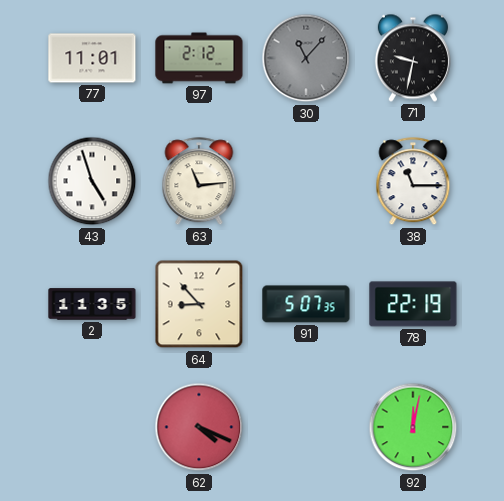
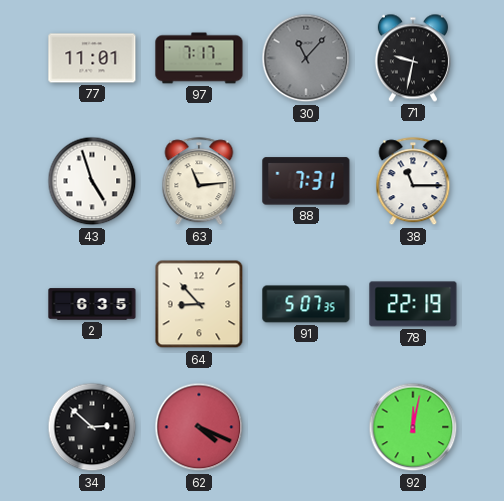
97: 2:12 -> 7:17
88: none -> 7:31
2: 11:35 -> 6:35
34: none -> 2:52
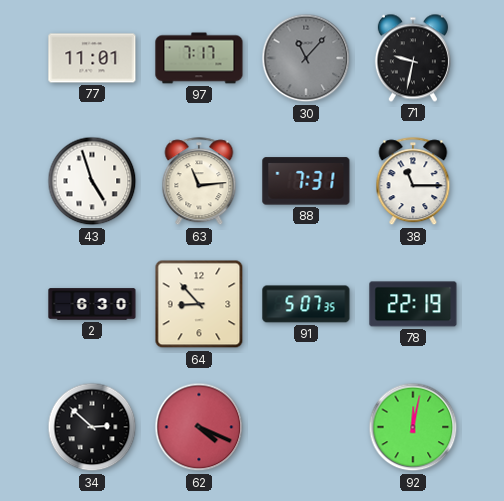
2: 6:35 -> 6:30
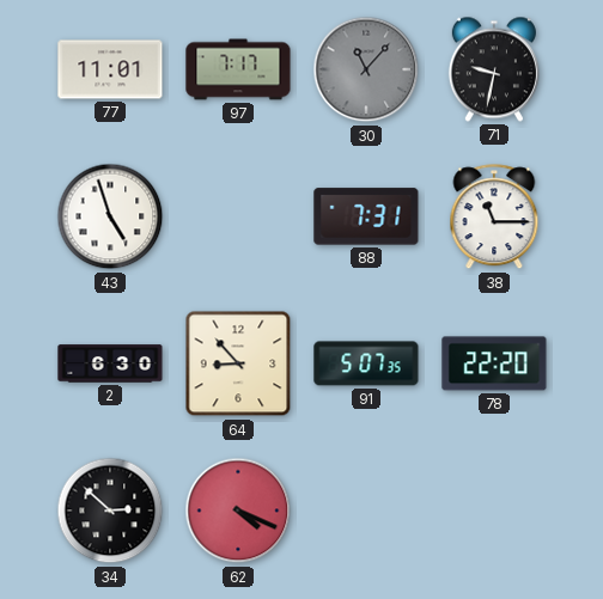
63: 11:14 -> none
78: 22:19 -> 22:20
92: 12:02 -> none
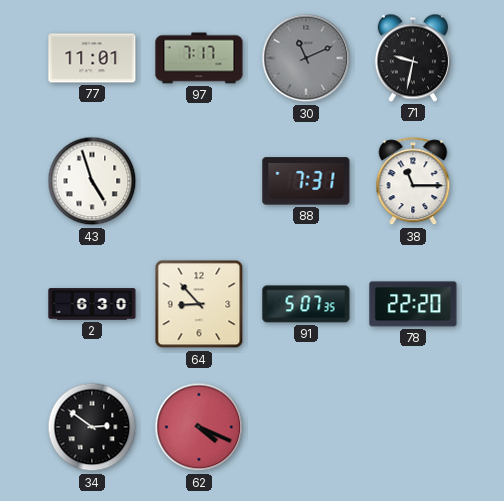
30: 11:07 -> 11:11
34: 2:52 -> 2:51
